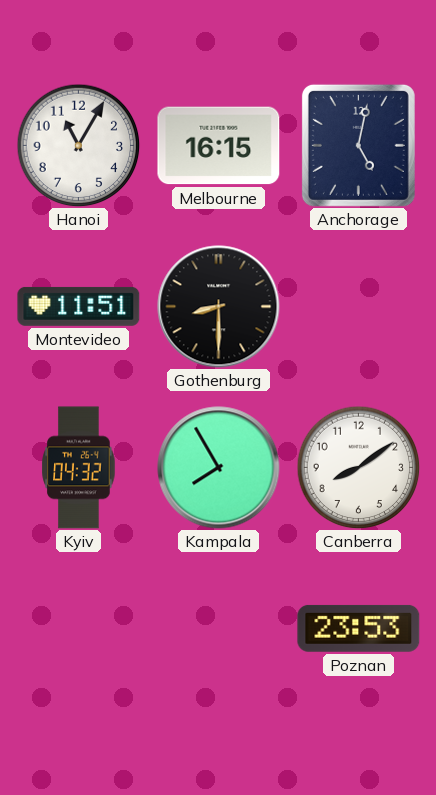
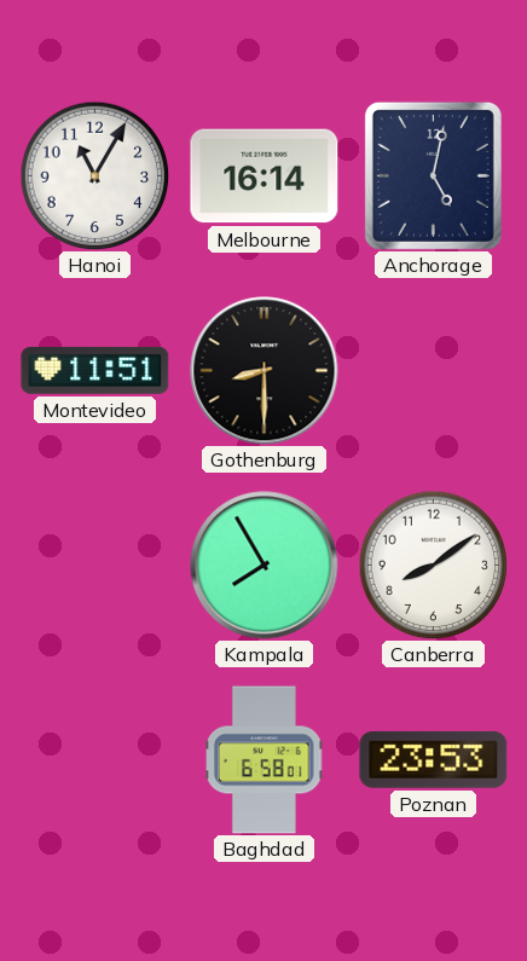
Melbourne: 16:15 -> 16:14
Kyiv: 04:32 -> none
Baghdad: none -> 6:58
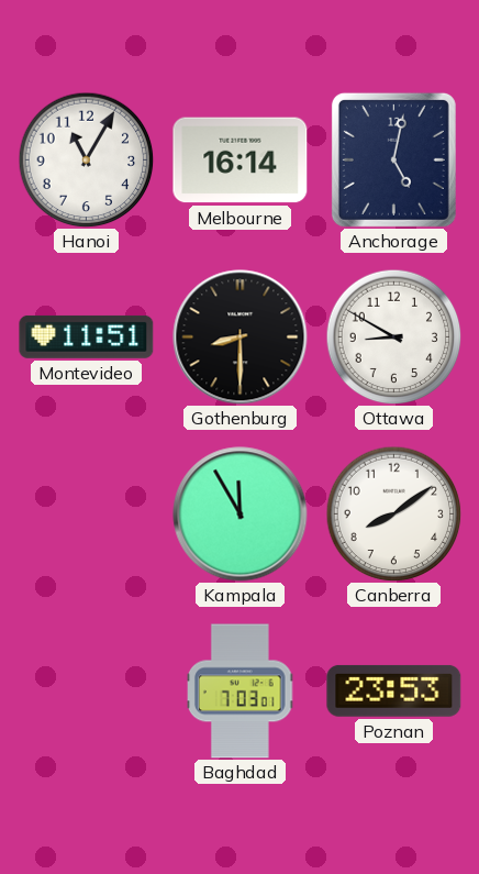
Ottawa: none -> 8:50
Kampala: 7:55 -> 11:55
Baghdad: 6:58 -> 7:03
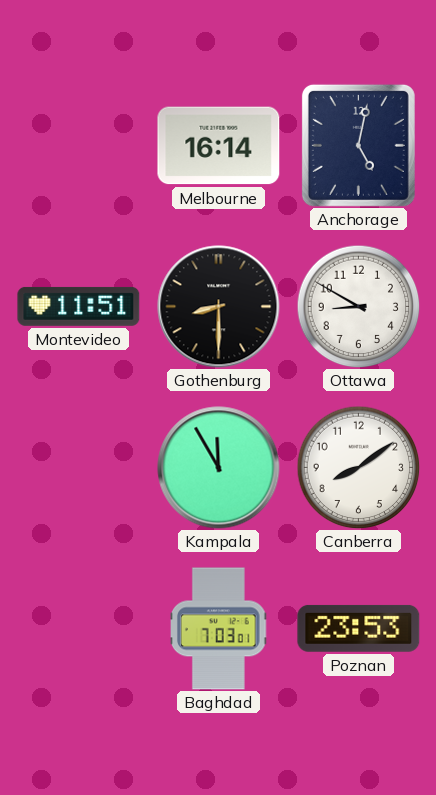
Hanoi: 11:05 -> none
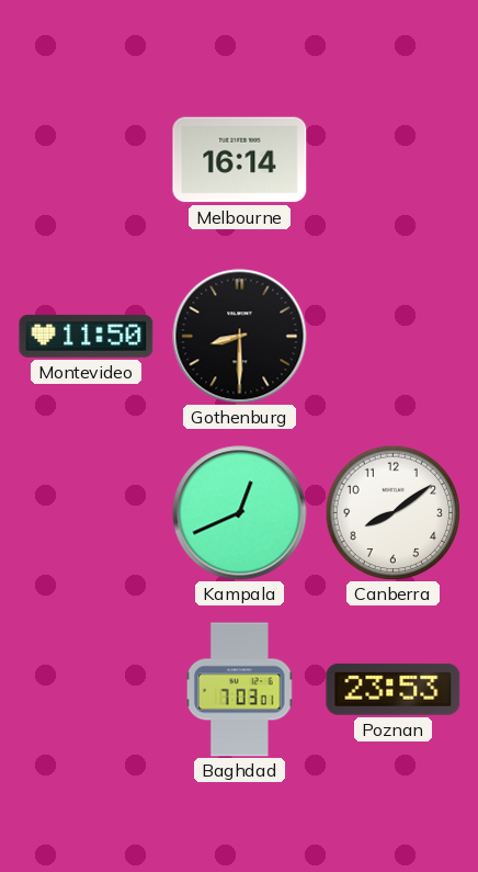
Anchorage: 5:02 -> none
Montevideo: 11:51 -> 11:50
Ottawa: 8:50 -> none
Kampala: 11:55 -> 12:41
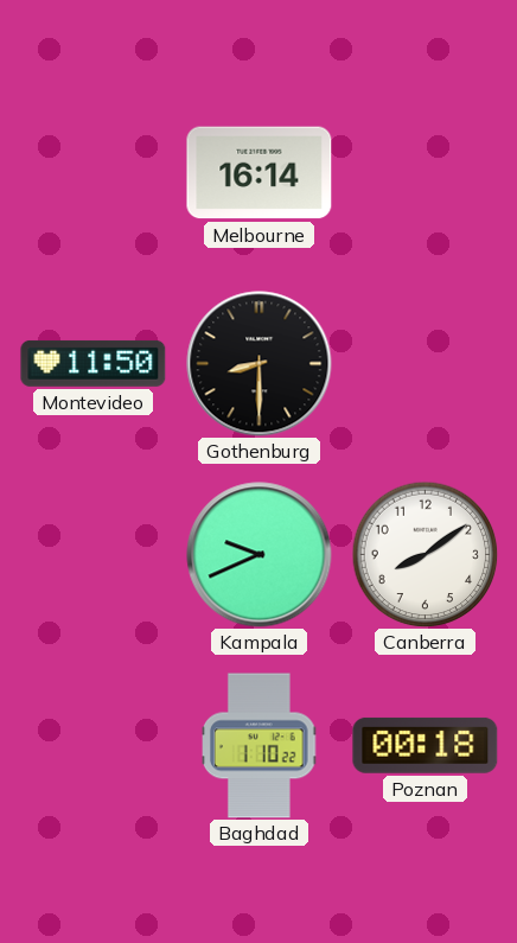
Kampala: 12:41 -> 9:41
Baghdad: 7:03 -> 1:10
Poznan: 23:53 -> 00:18
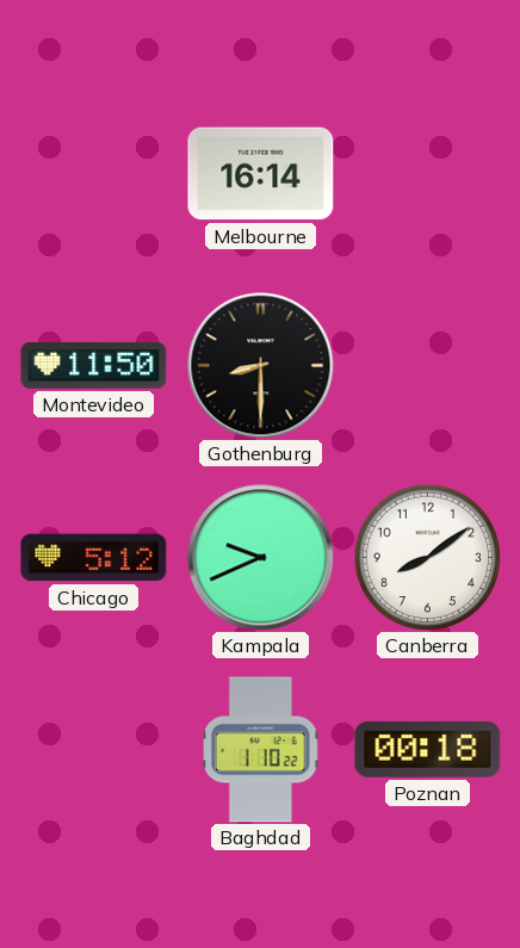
Chicago: none -> 5:12
